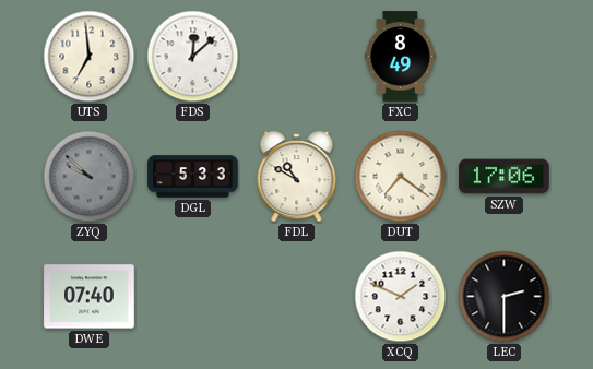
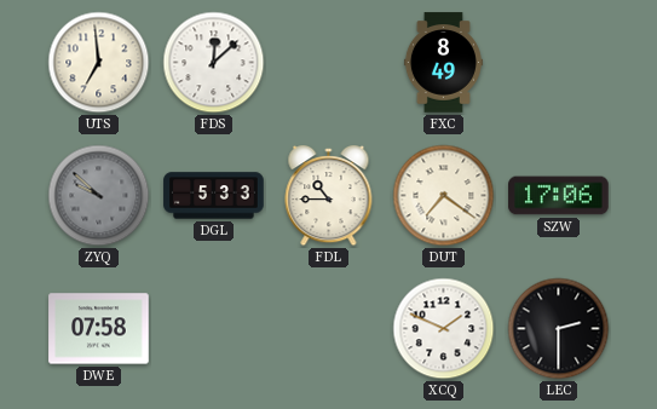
FDL: 10:50 -> 10:45
DWE: 07:40 -> 07:58
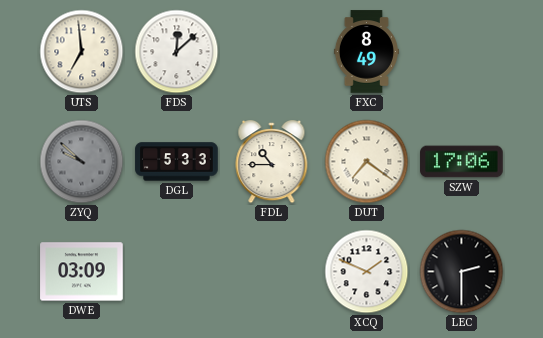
DWE: 07:58 -> 03:09
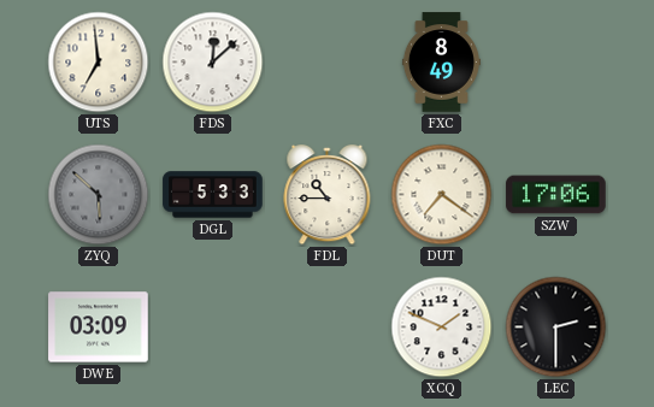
ZYQ: 9:52 -> 5:52
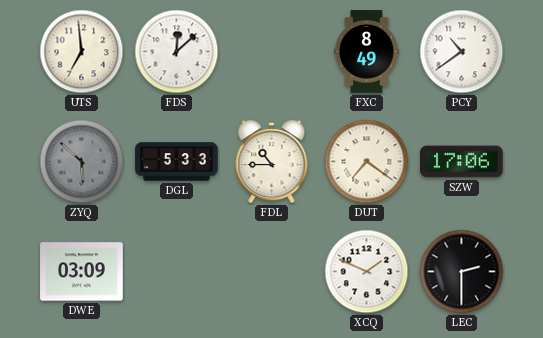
PCY: none -> 10:39
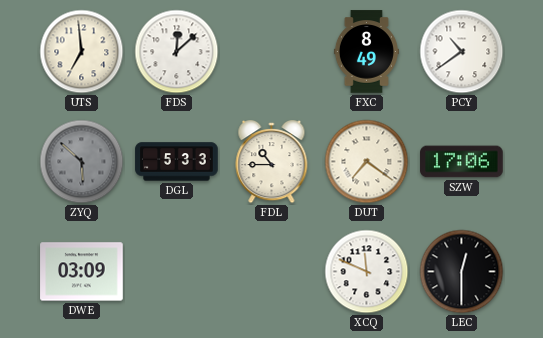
XCQ: 1:49 -> 11:49
LEC: 2:30 -> 12:30
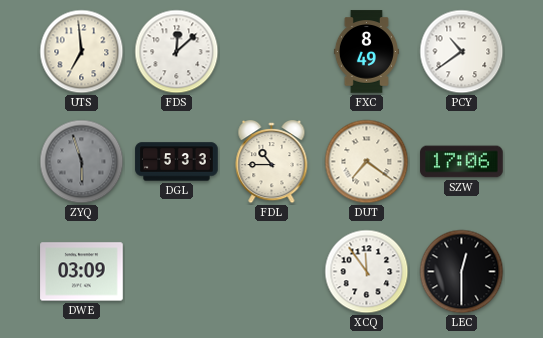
ZYQ: 5:52 -> 5:57
XCQ: 11:49 -> 11:54
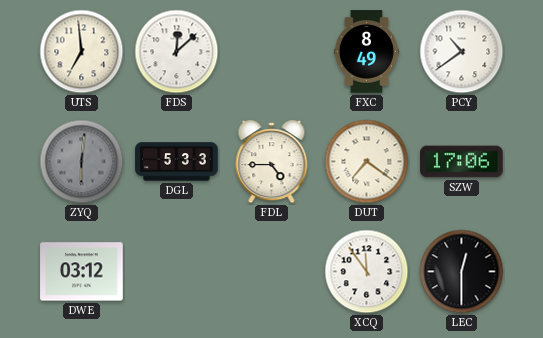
ZYQ: 5:57 -> 6:01
FDL: 10:45 -> 4:45
DWE: 03:09 -> 03:12
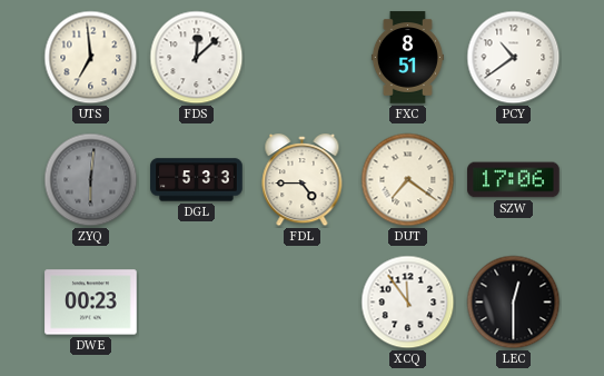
FXC: 8:49 -> 8:51
DWE: 03:12 -> 00:23
